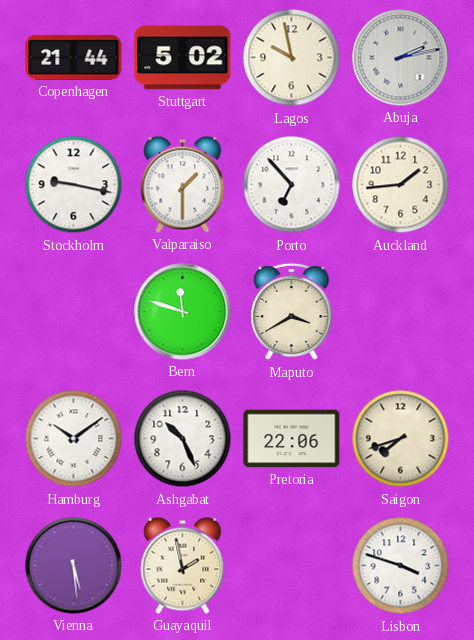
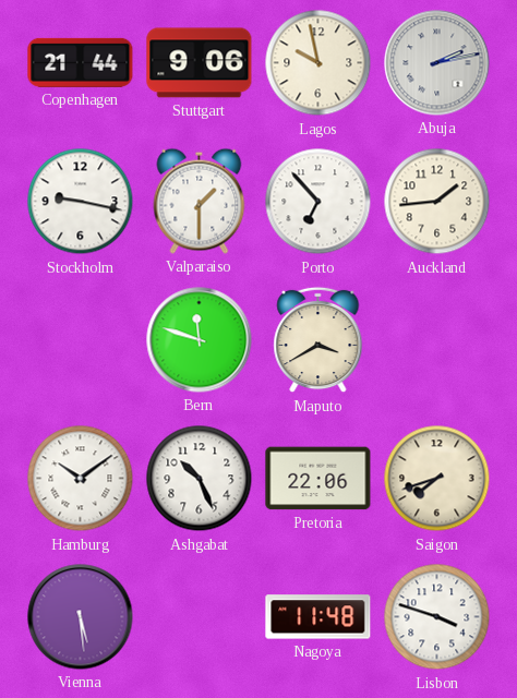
Stuttgart: 5:02 -> 9:06
Guayaquil: 1:58 -> none
Nagoya: none -> 11:48
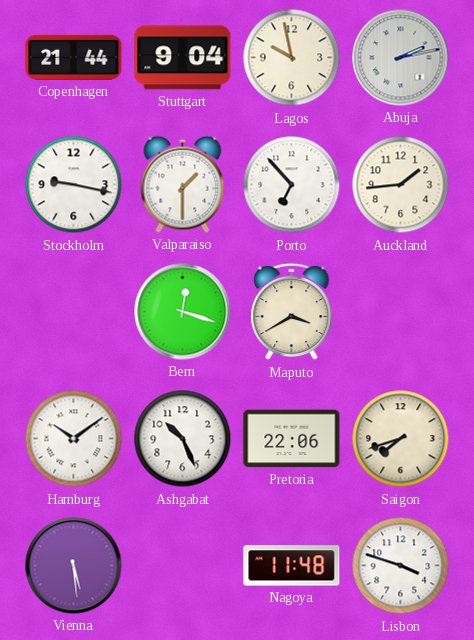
Stuttgart: 9:06 -> 9:04
Bern: 11:48 -> 12:18
